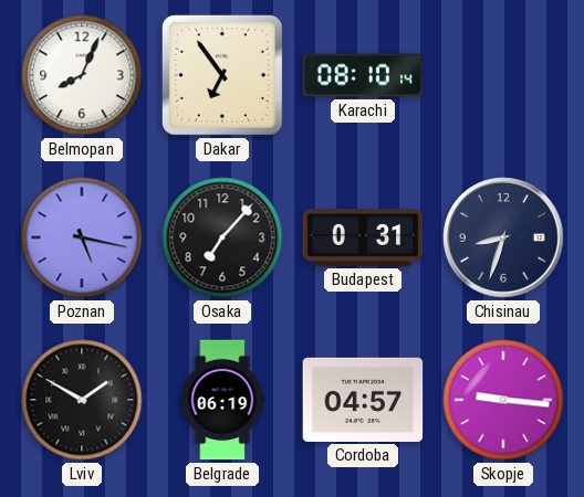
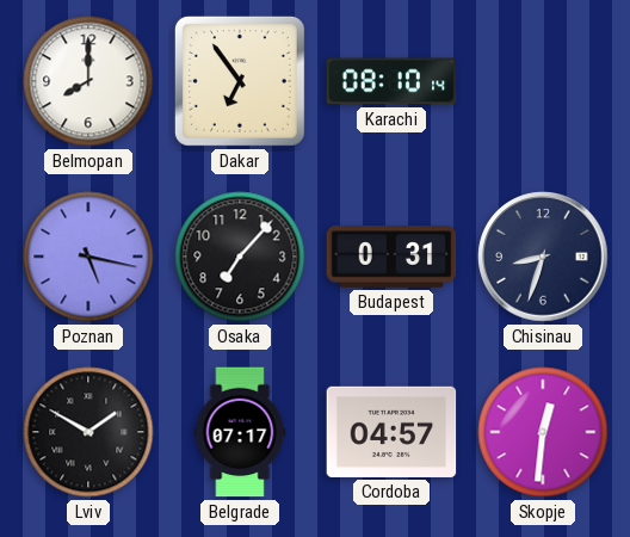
Belmopan: 8:04 -> 8:00
Belgrade: 06:19 -> 07:17
Skopje: 9:16 -> 12:31
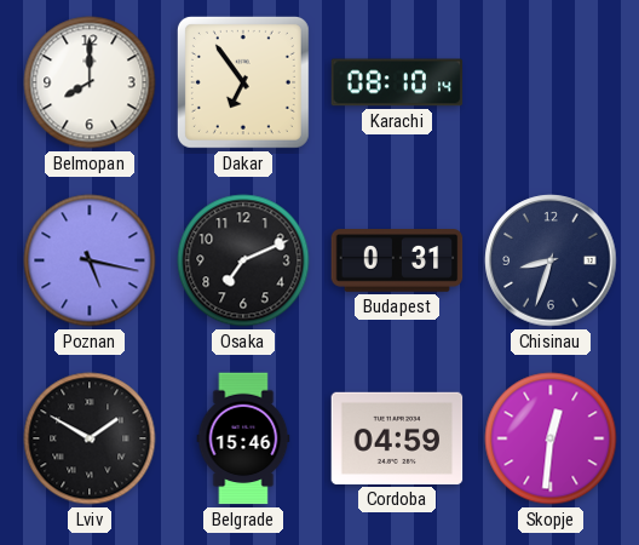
Osaka: 7:07 -> 7:11
Belgrade: 07:17 -> 15:46
Cordoba: 04:57 -> 04:59
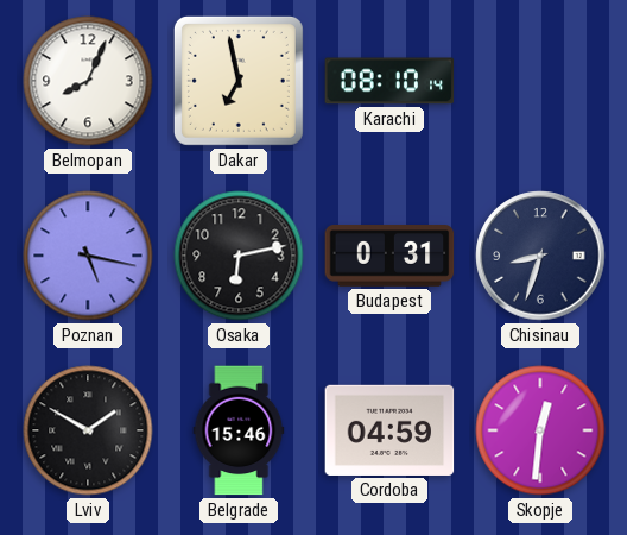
Belmopan: 8:00 -> 8:04
Dakar: 6:54 -> 6:58
Osaka: 7:11 -> 6:13
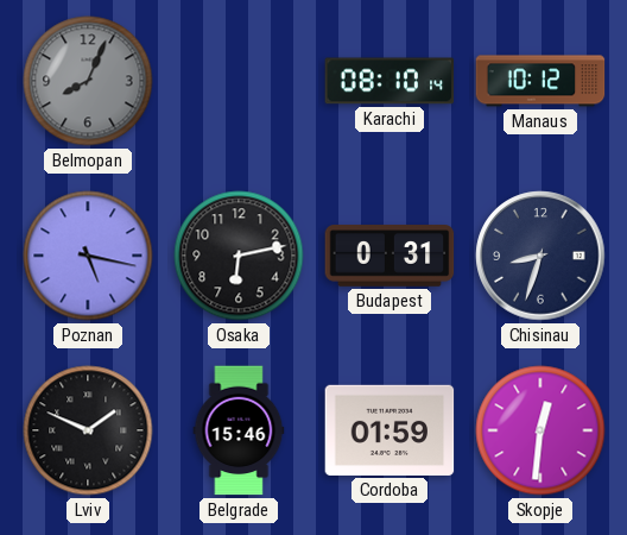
Belmopan dial: white -> grey
Dakar: 6:58 -> none
Manaus: none -> 10:12
Lviv: 1:50 -> 1:49
Cordoba: 04:59 -> 01:59
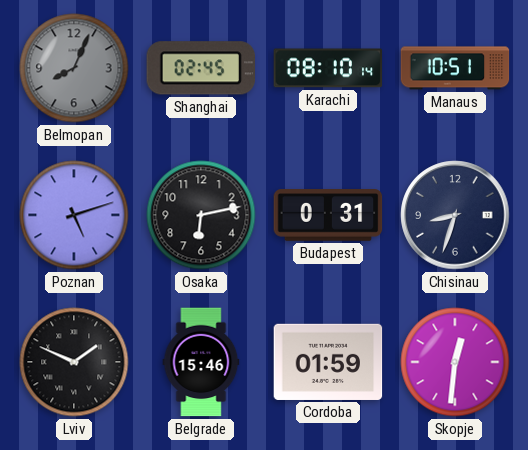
Shanghai: none -> 02:45
Manaus: 10:12 -> 10:51
Poznan: 5:17 -> 5:12
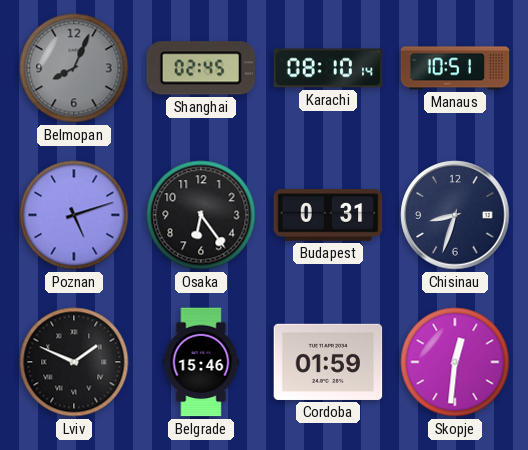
Osaka: 6:13 -> 6:24
